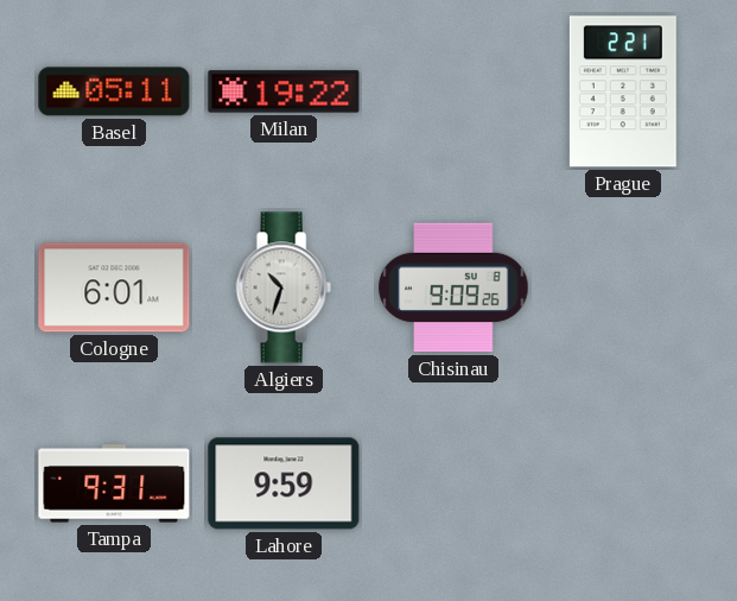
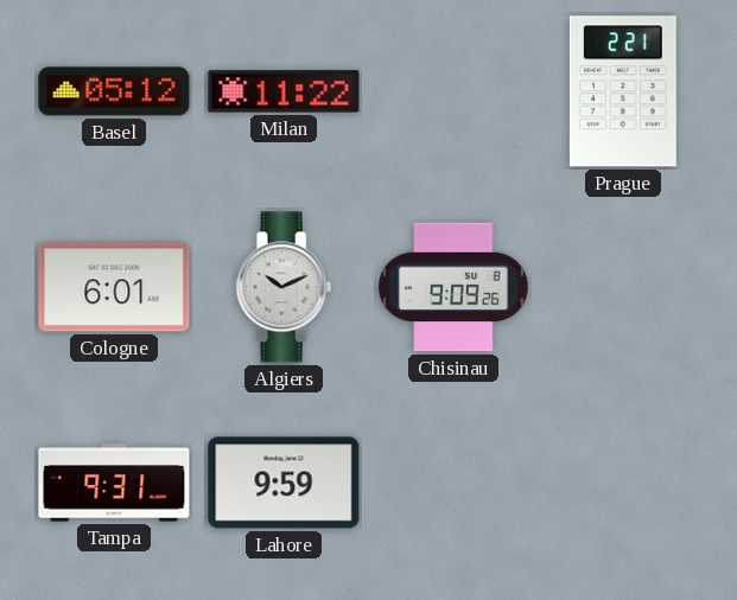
Basel: 05:11 -> 05:12
Milan: 19:22 -> 11:22
Algiers: 10:33 -> 10:11
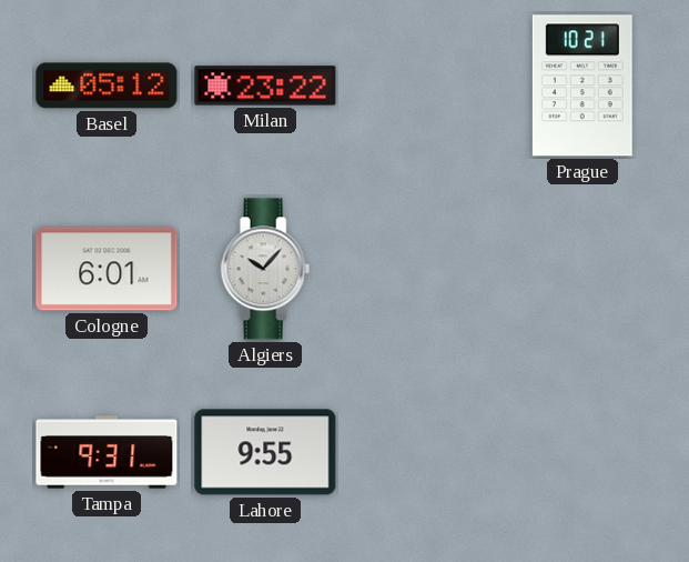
Milan: 11:22 -> 23:22
Prague: 2:21 -> 10:21
Algiers: 10:11 -> 10:07
Chisinau: 9:09 -> none
Lahore: 9:59 -> 9:55
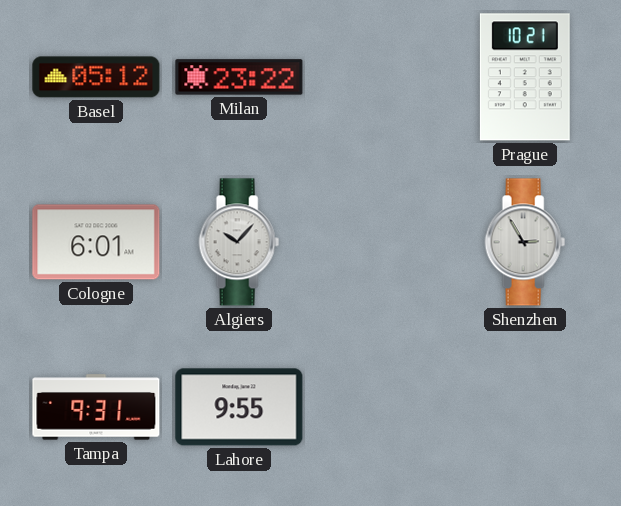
Shenzhen: none -> 2:55
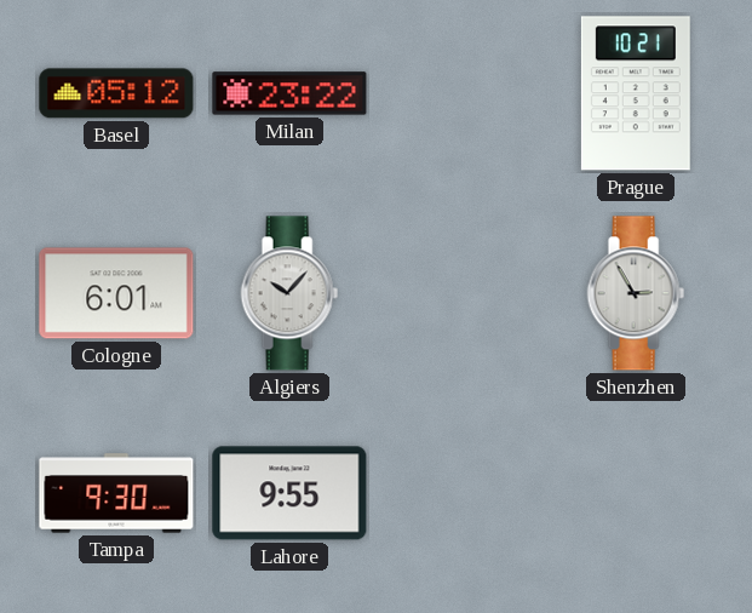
Tampa: 9:31 -> 9:30
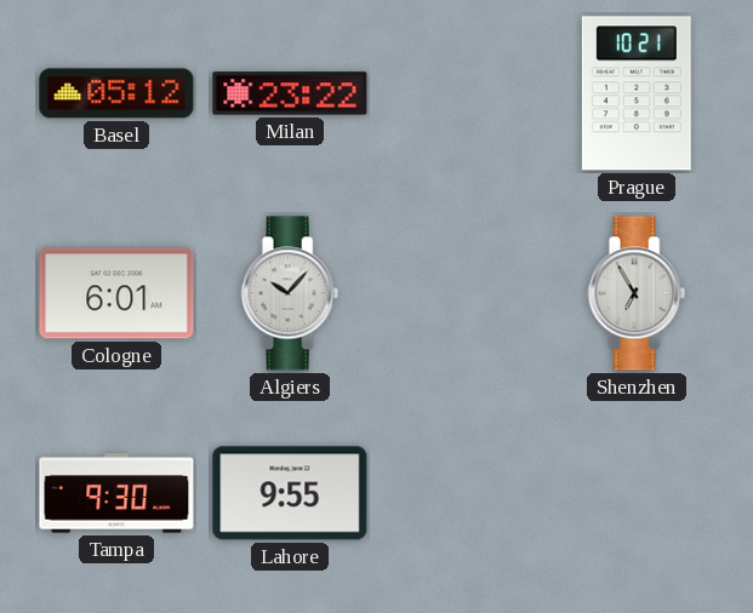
Shenzhen: 2:55 -> 6:55
